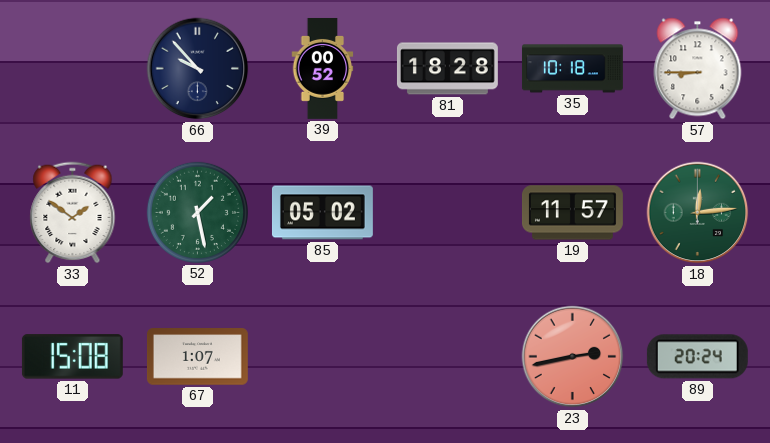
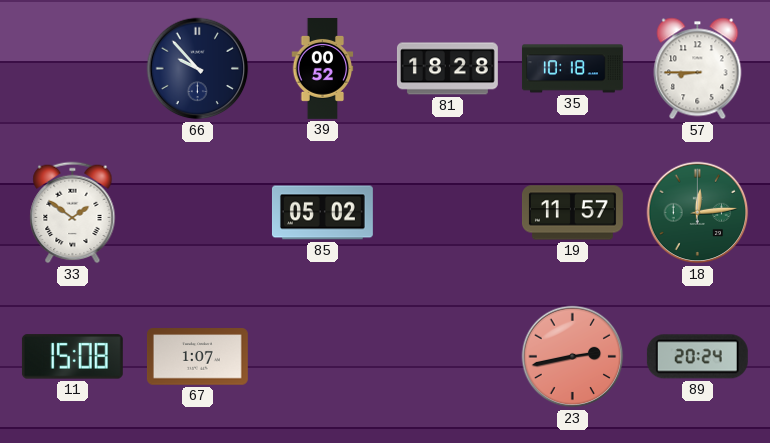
52: 1:28 -> none
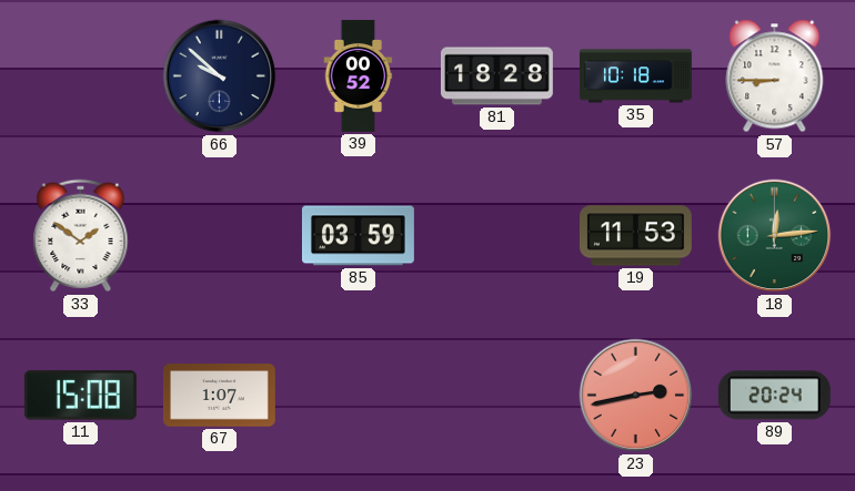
66: 9:53 -> 9:52
85: 05:02 -> 03:59
19: 11:57 -> 11:53
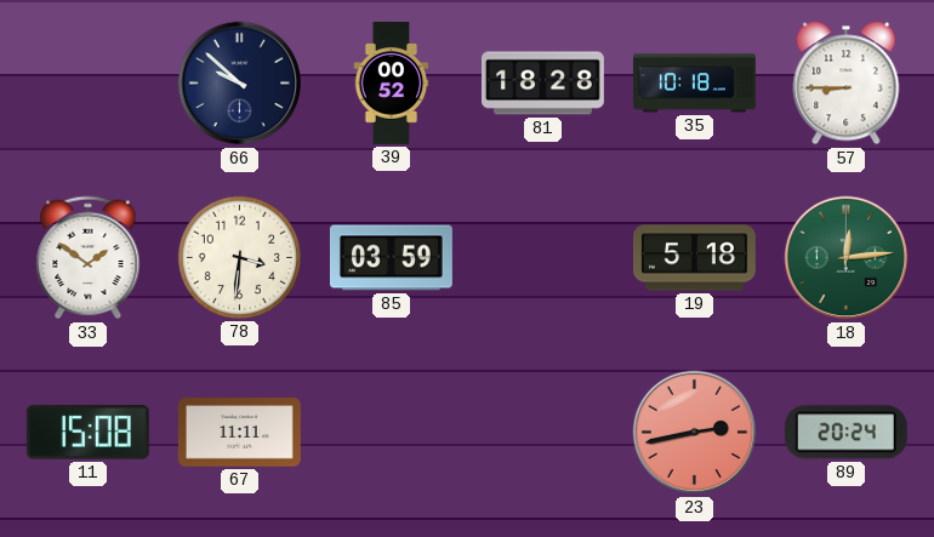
78: none -> 3:31
19: 11:53 -> 5:18
67: 1:07 -> 11:11
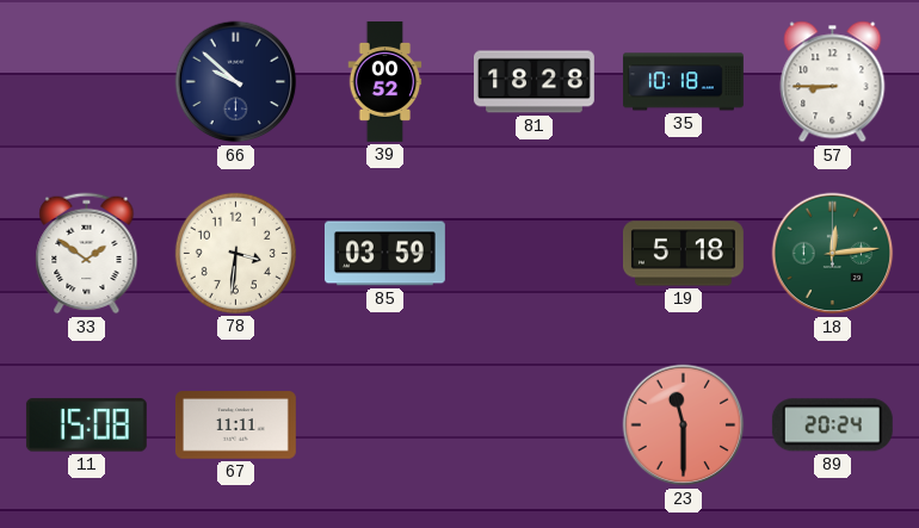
23: 2:43 -> 11:30
